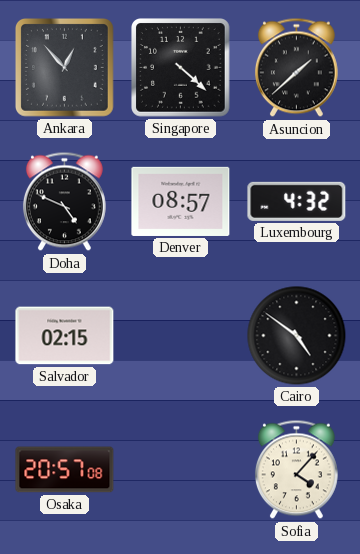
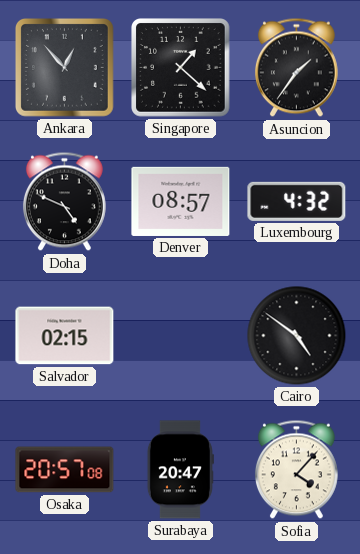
Singapore: 4:22 -> 1:22
Asuncion: 1:38 -> 1:36
Surabaya: none -> 20:47
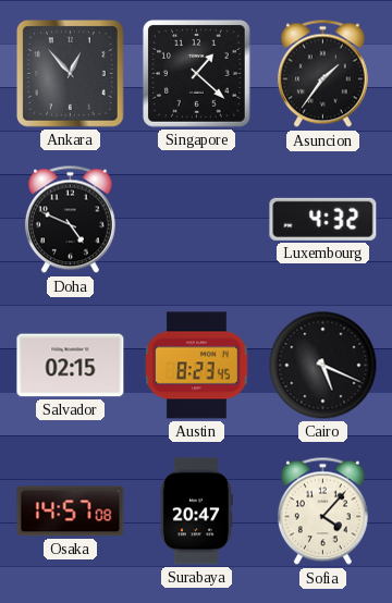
Denver: 08:57 -> none
Austin: none -> 8:23
Cairo: 4:51 -> 5:19
Osaka: 20:57 -> 14:57
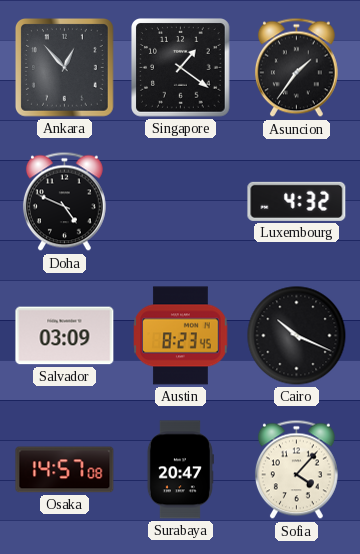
Singapore: 1:22 -> 1:21
Salvador: 02:15 -> 03:09
Cairo: 5:19 -> 10:19
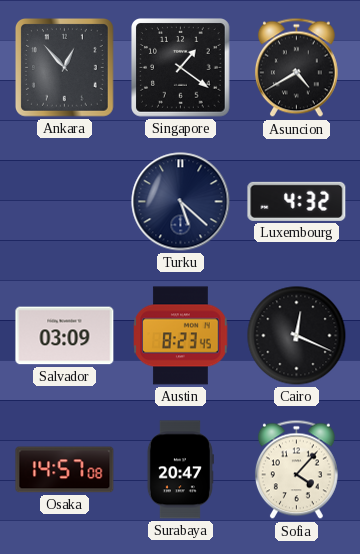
Asuncion: 1:36 -> 4:40
Doha: 4:49 -> none
Turku: none -> 5:22
Cairo: 10:19 -> 12:19
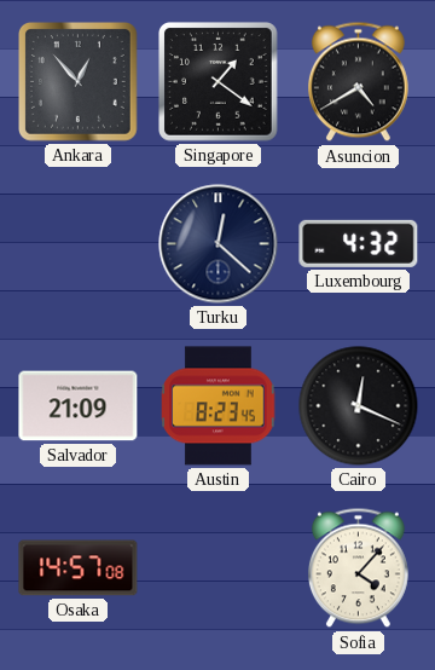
Turku: 5:22 -> 12:22
Salvador: 03:09 -> 21:09
Surabaya: 20:47 -> none
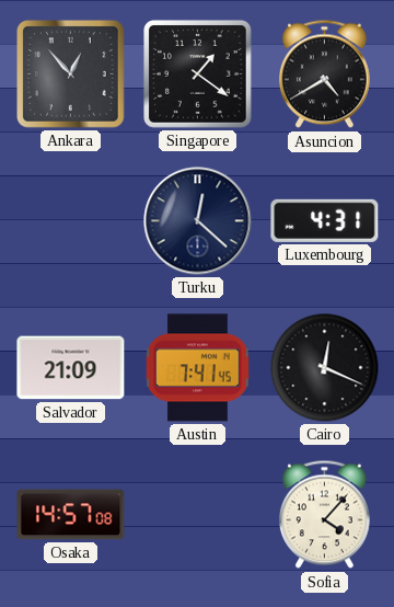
Luxembourg: 4:32 -> 4:31
Austin: 8:23 -> 7:41
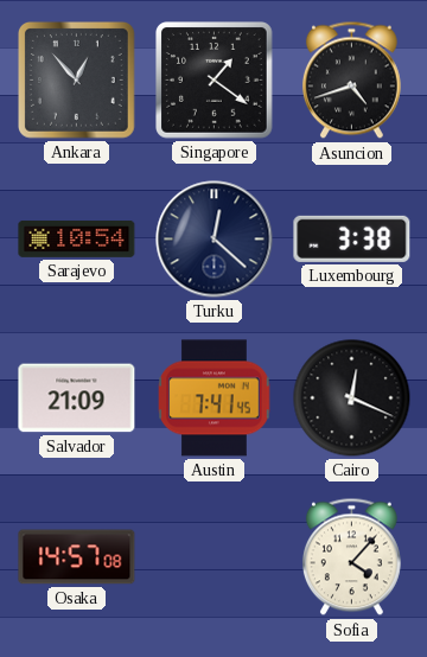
Asuncion: 4:40 -> 4:42
Sarajevo: none -> 10:54
Luxembourg: 4:31 -> 3:38
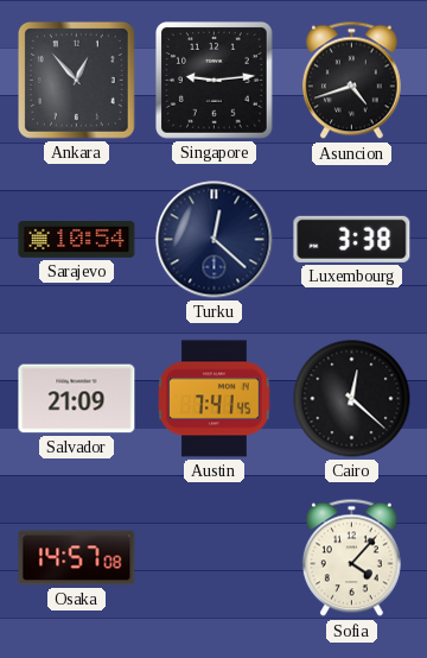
Singapore: 1:21 -> 9:14
Cairo: 12:19 -> 12:22
